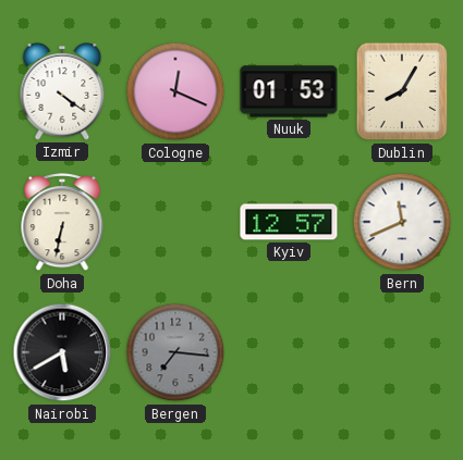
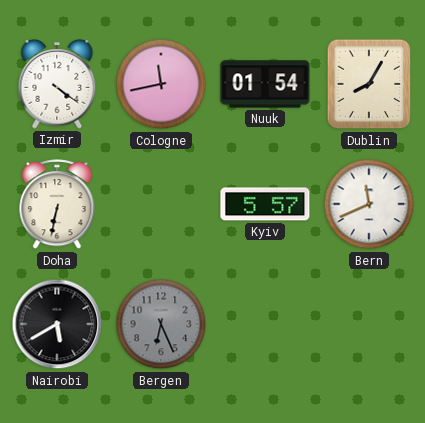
Cologne: 12:19 -> 11:43
Nuuk: 01:53 -> 01:54
Kyiv: 12:57 -> 5:57
Bergen: 7:16 -> 6:26
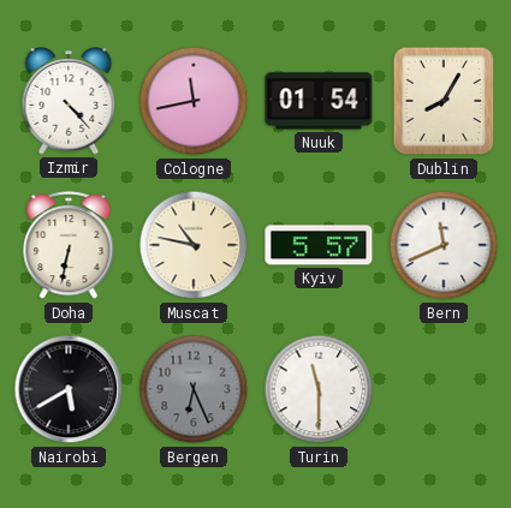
Izmir: 4:21 -> 4:23
Muscat: none -> 10:47
Turin: none -> 11:30
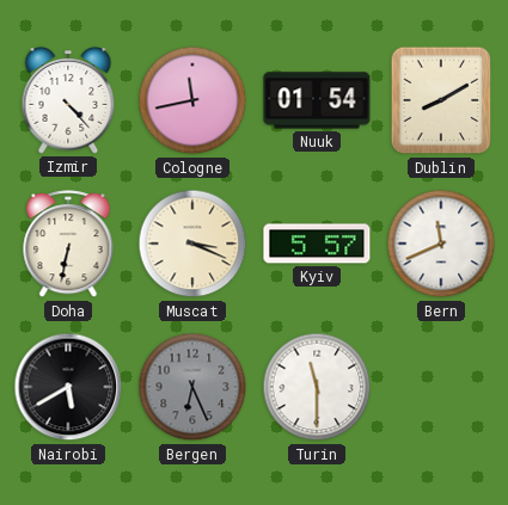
Dublin: 8:05 -> 8:10
Muscat: 10:47 -> 3:19
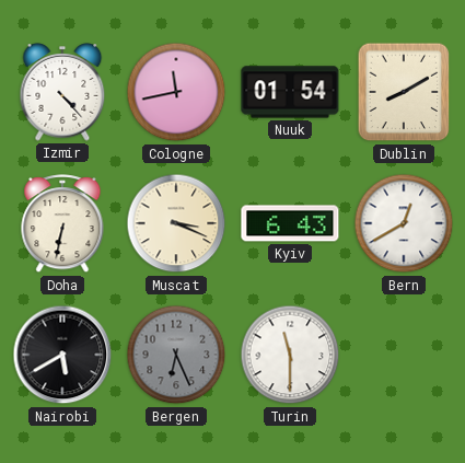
Kyiv: 5:57 -> 6:43
Bern: 11:41 -> 12:40
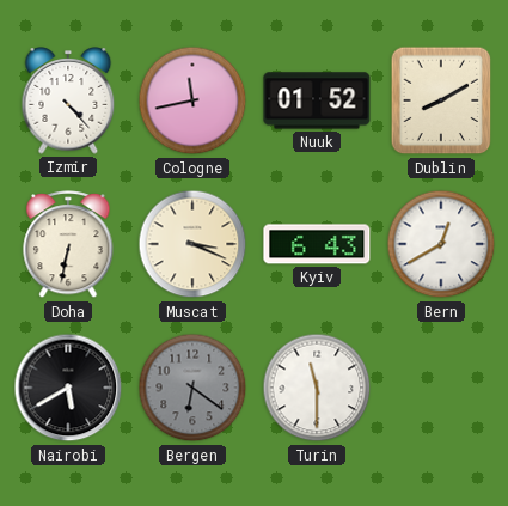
Nuuk: 01:54 -> 01:52
Bergen: 6:26 -> 6:21
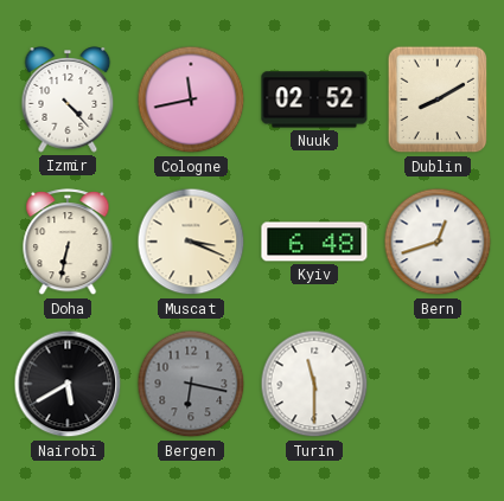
Nuuk: 01:52 -> 02:52
Kyiv: 6:43 -> 6:48
Bern: 12:40 -> 12:42
Bergen: 6:21 -> 6:17
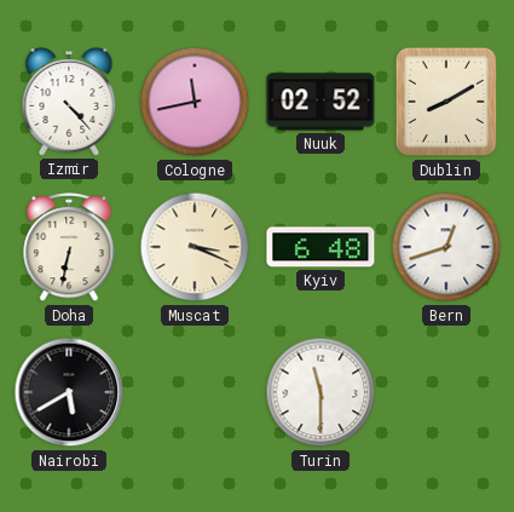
Bergen: 6:17 -> none
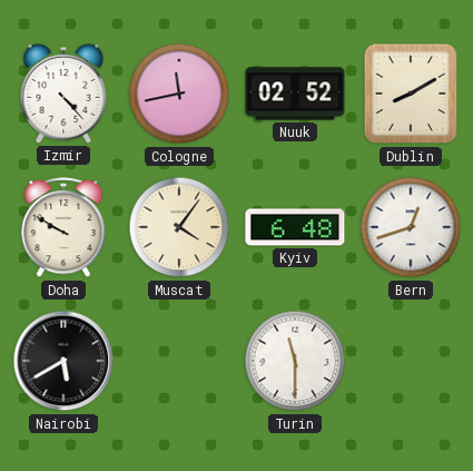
Doha: 6:32 -> 9:50
Muscat: 3:19 -> 4:06
